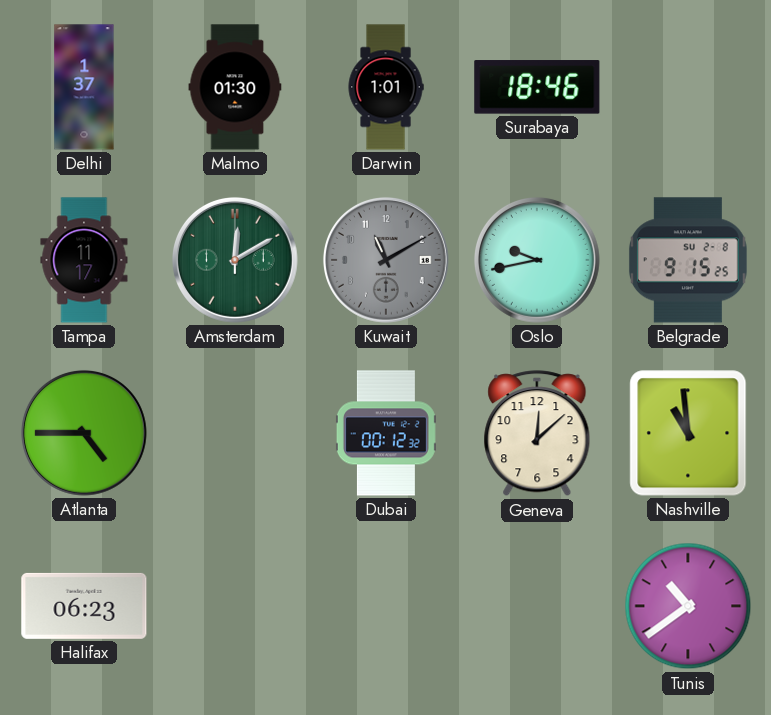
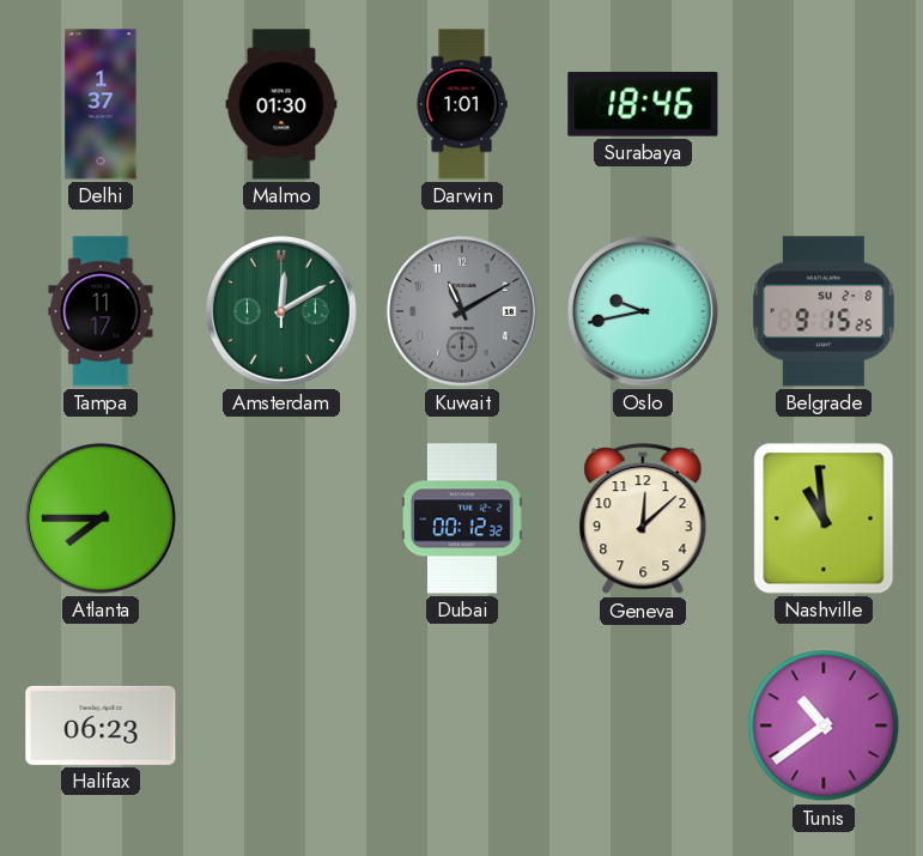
Atlanta: 4:45 -> 7:45
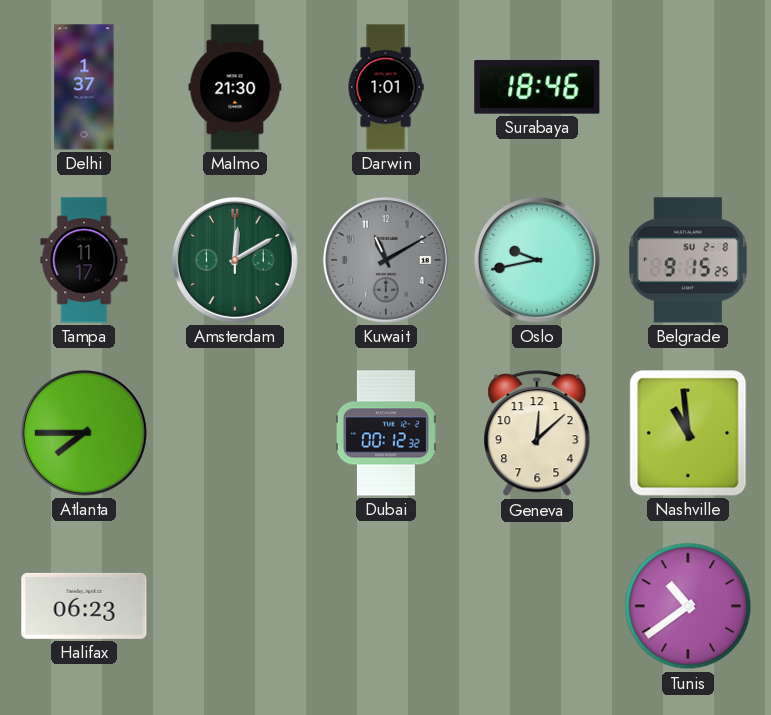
Malmo: 01:30 -> 21:30
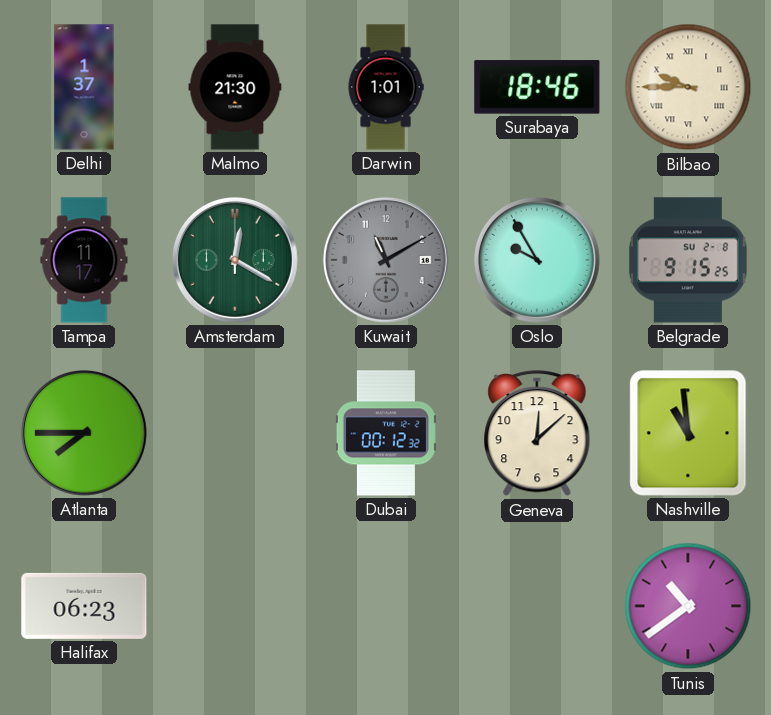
Bilbao: none -> 9:45
Amsterdam: 12:10 -> 12:20
Oslo: 9:43 -> 9:55
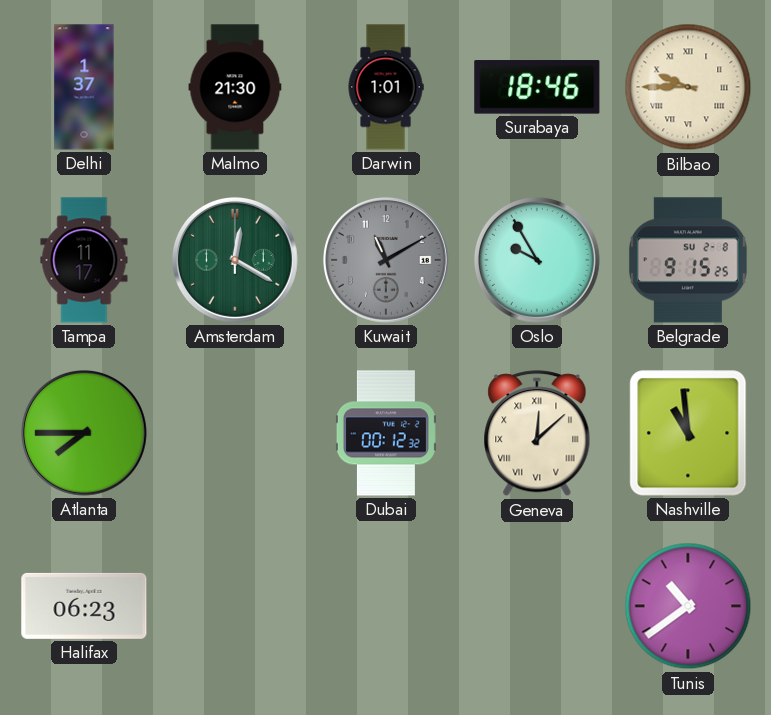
Geneva numerals: Arabic -> Roman
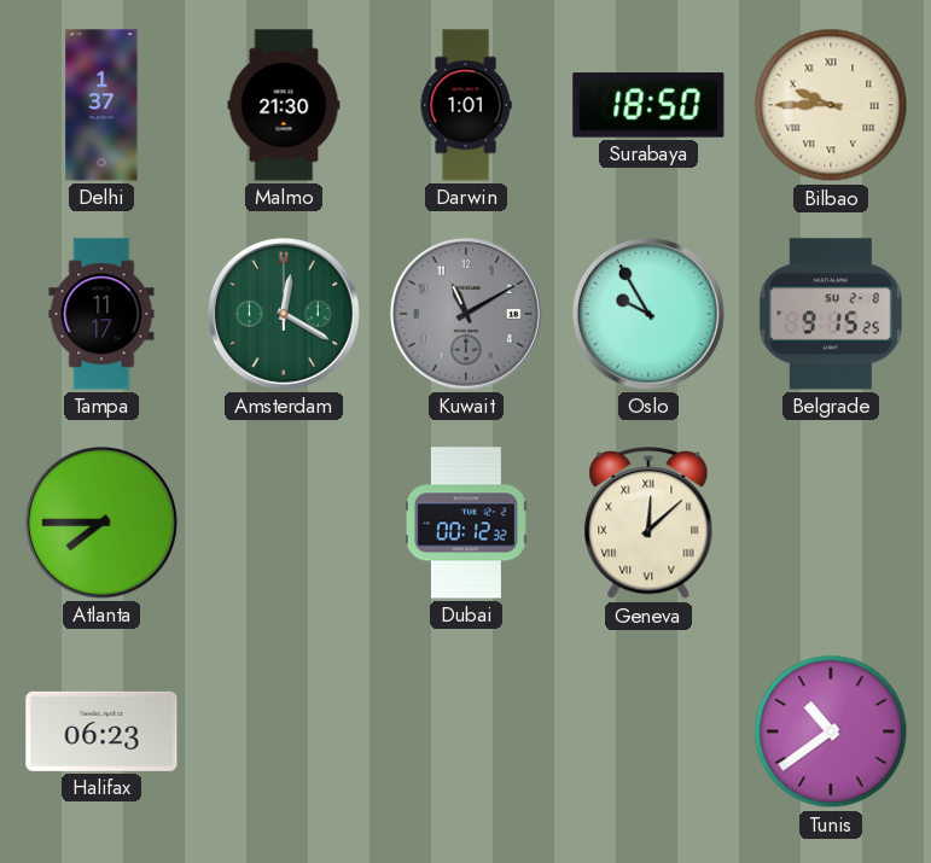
Surabaya: 18:46 -> 18:50
Nashville: 10:59 -> none
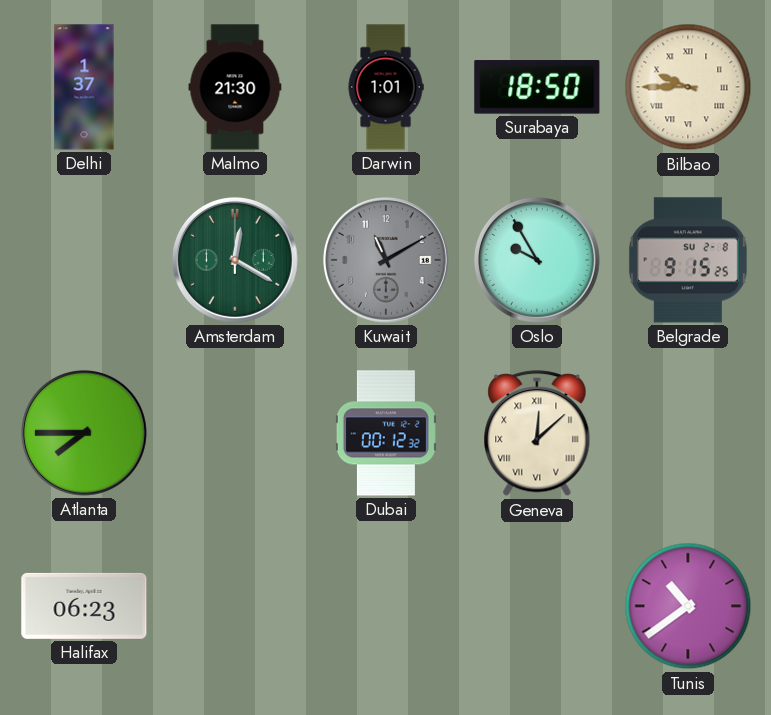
Tampa: 11:17 -> none
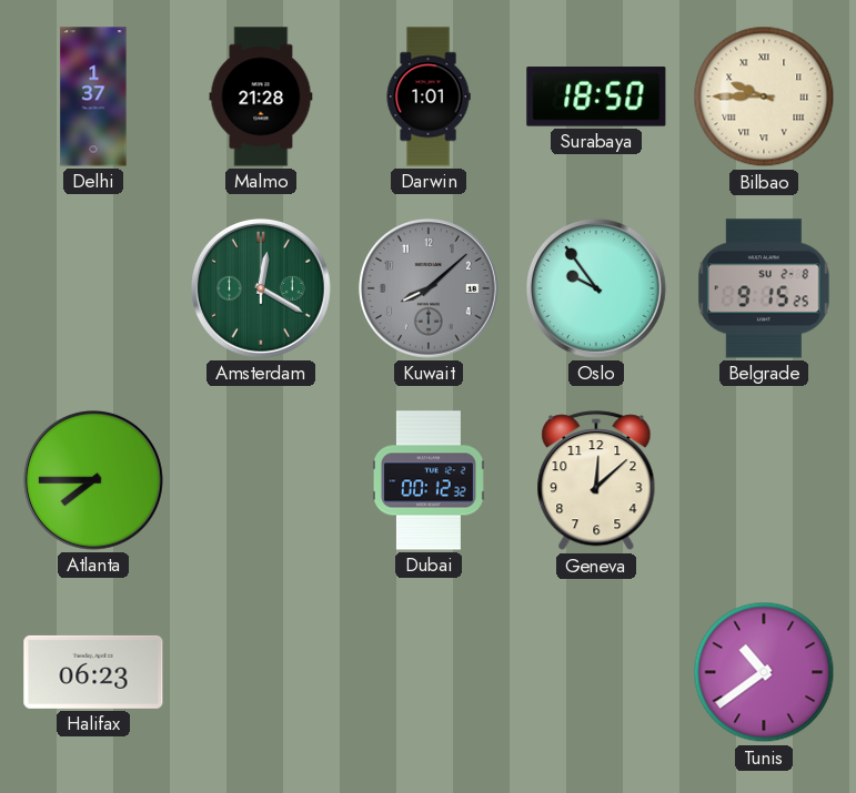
Malmo: 21:30 -> 21:28
Kuwait: 11:10 -> 8:08
Oslo: 9:55 -> 9:54
Geneva numerals: Roman -> Arabic
